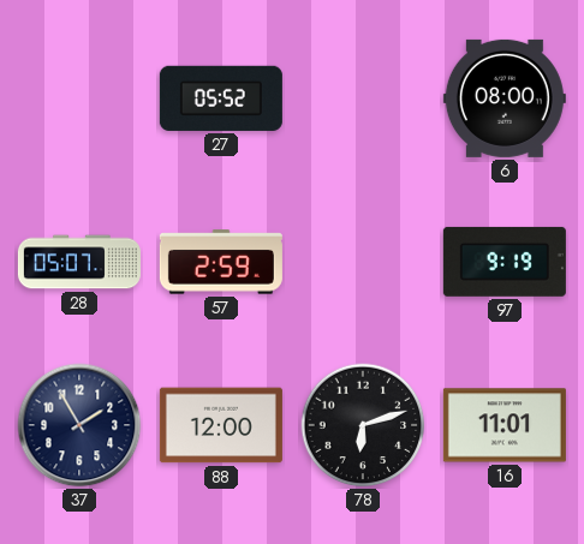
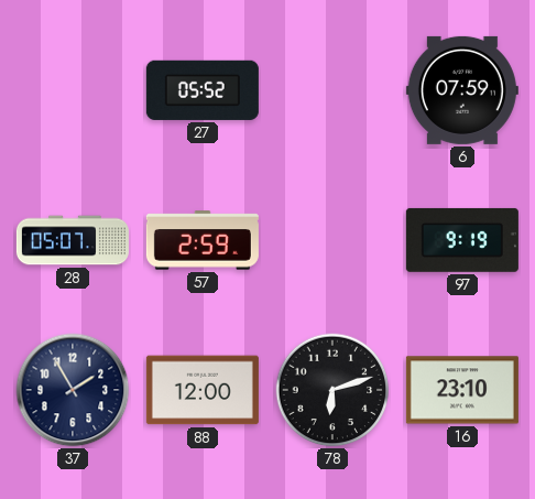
6: 08:00 -> 07:59
16: 11:01 -> 23:10
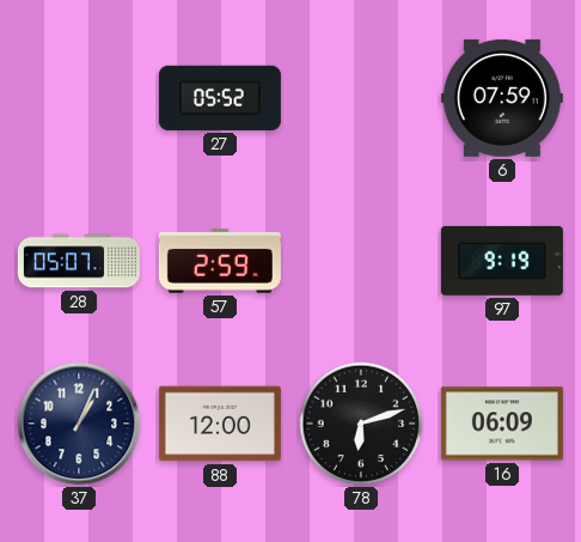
37: 1:55 -> 1:04
16: 23:10 -> 06:09
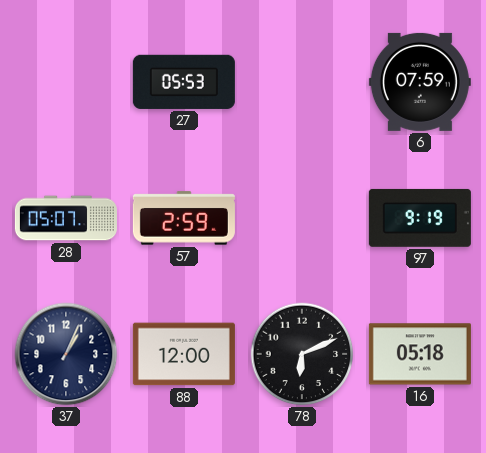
27: 05:52 -> 05:53
78: 6:12 -> 6:11
16: 06:09 -> 05:18
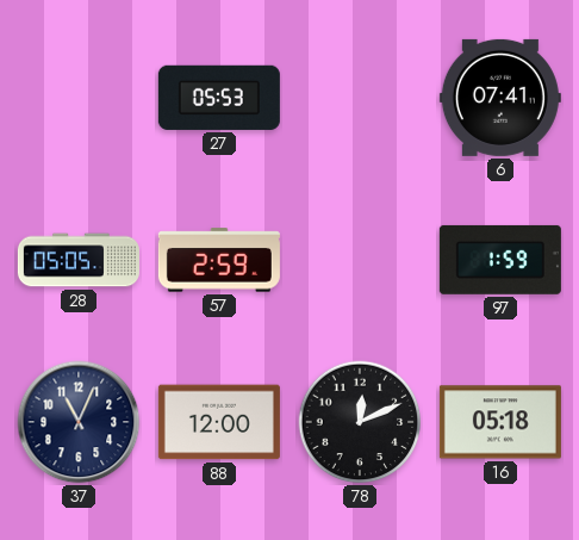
6: 07:59 -> 07:41
28: 05:07 -> 05:05
97: 9:19 -> 1:59
37: 1:04 -> 11:04
78: 6:11 -> 12:11
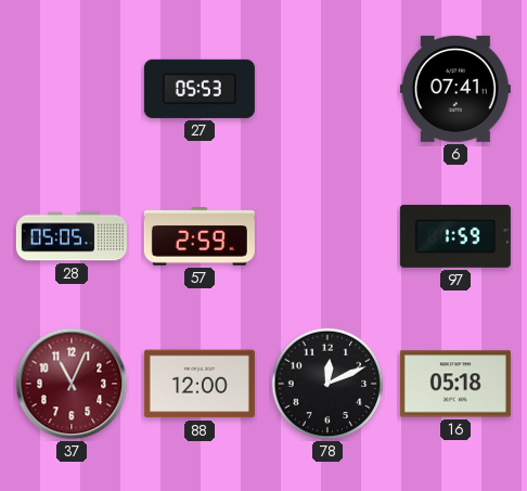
37 dial: navy -> burgundy
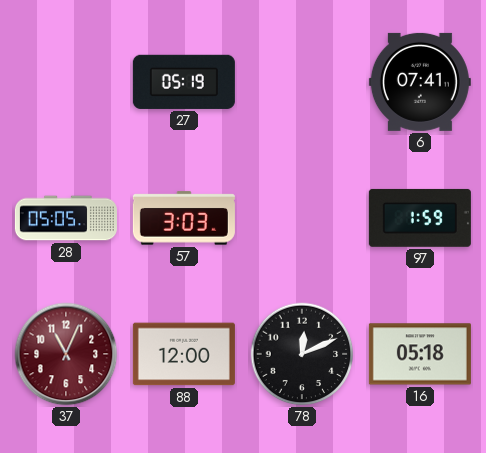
27: 05:53 -> 05:19
57: 2:59 -> 3:03
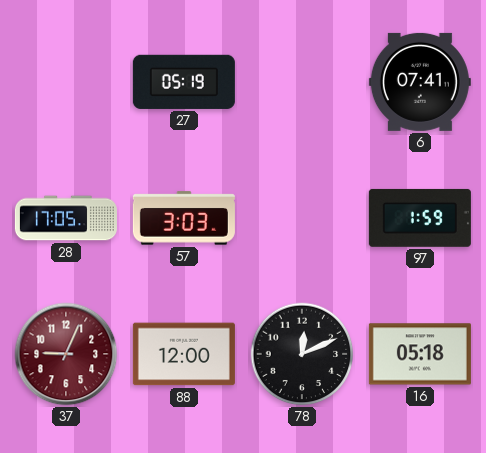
28: 05:05 -> 17:05
37: 11:04 -> 9:04
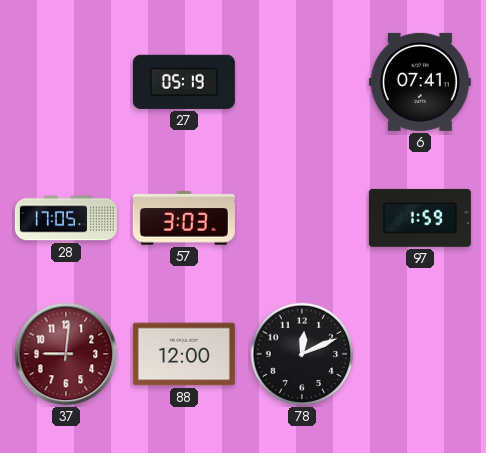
37: 9:04 -> 9:01
16: 05:18 -> none
